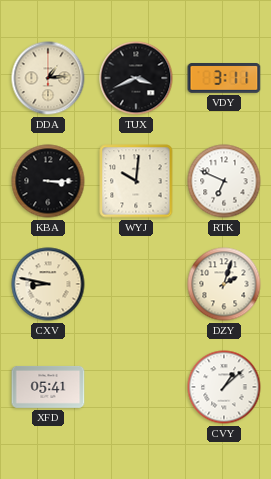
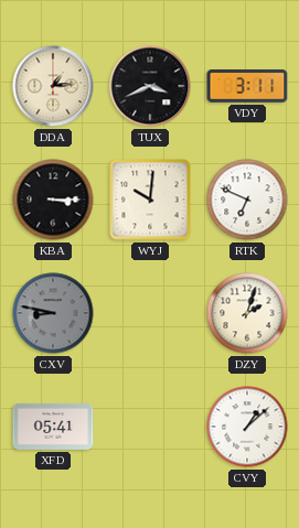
CXV dial: cream -> grey
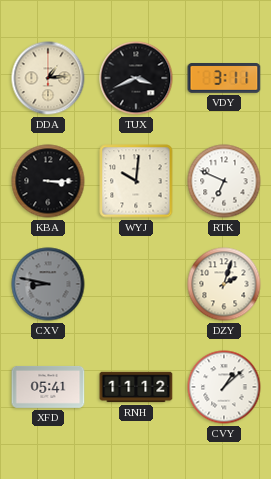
RNH: none -> 11:12
